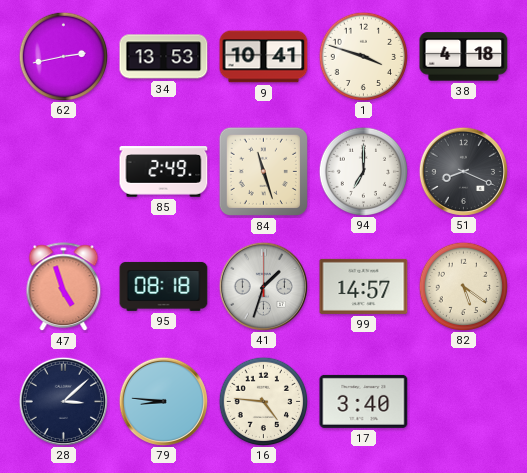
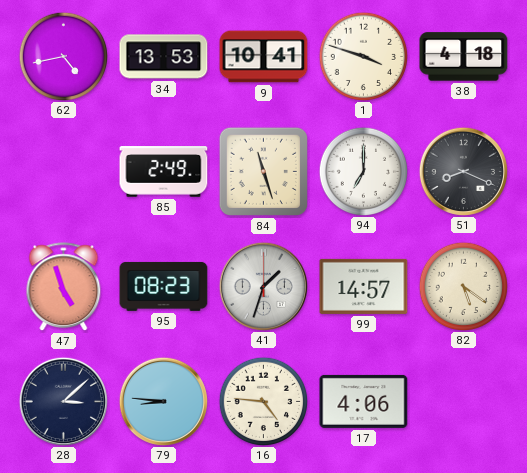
62: 2:43 -> 4:43
95: 08:18 -> 08:23
17: 3:40 -> 4:06
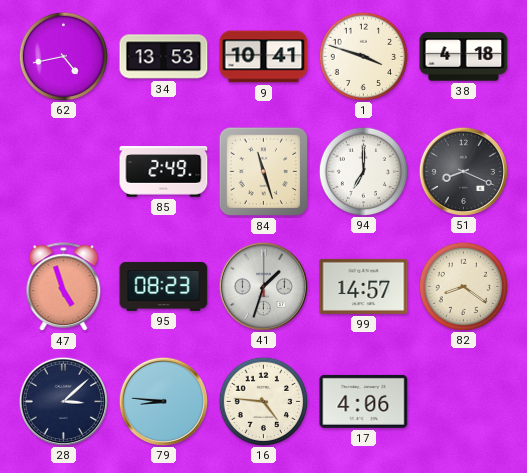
82: 5:21 -> 8:21
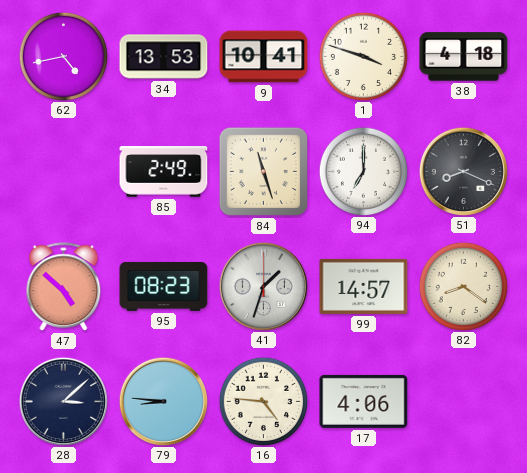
47: 4:57 -> 4:52
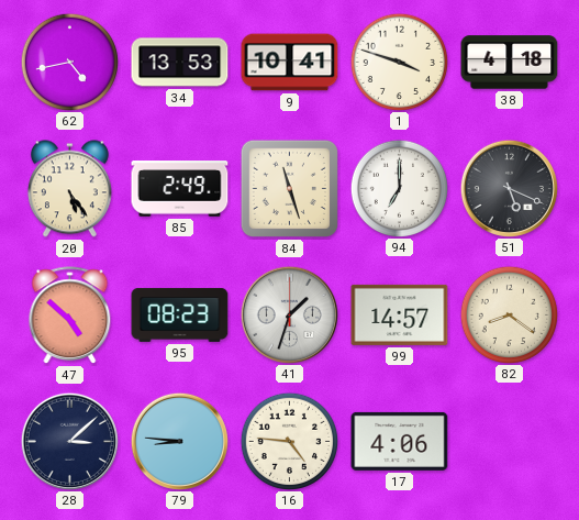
20: none -> 5:24
51: 8:19 -> 5:19
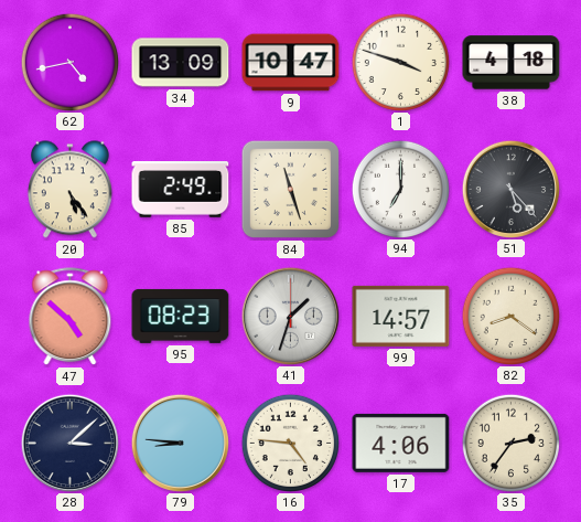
34: 13:53 -> 13:09
9: 10:41 -> 10:47
51: 5:19 -> 5:23
35: none -> 2:36
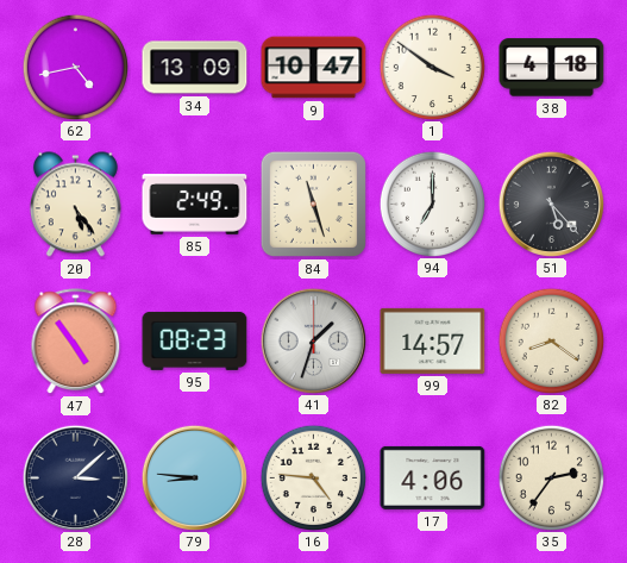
1: 3:48 -> 3:51
47: 4:52 -> 4:54
